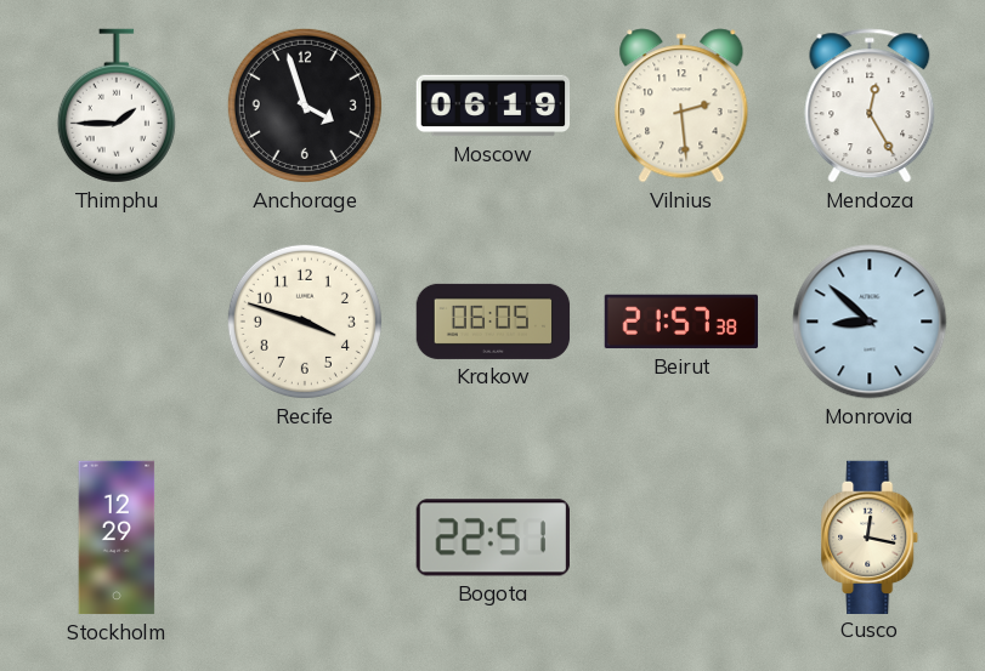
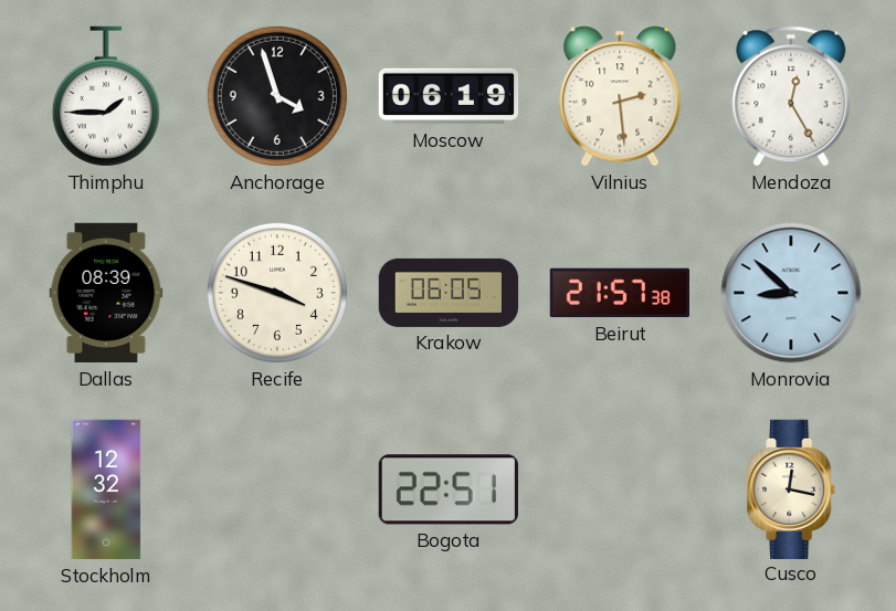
Dallas: none -> 08:39
Stockholm: 12:29 -> 12:32
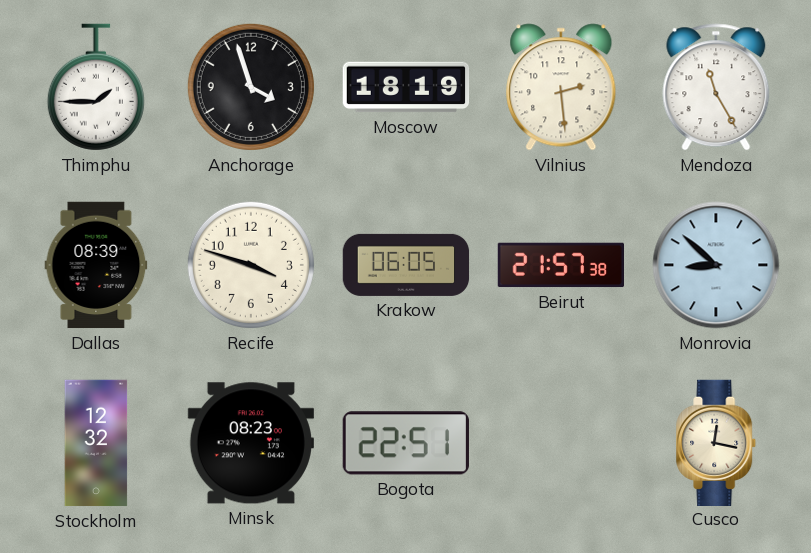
Moscow: 06:19 -> 18:19
Mendoza: 12:25 -> 11:25
Minsk: none -> 08:23
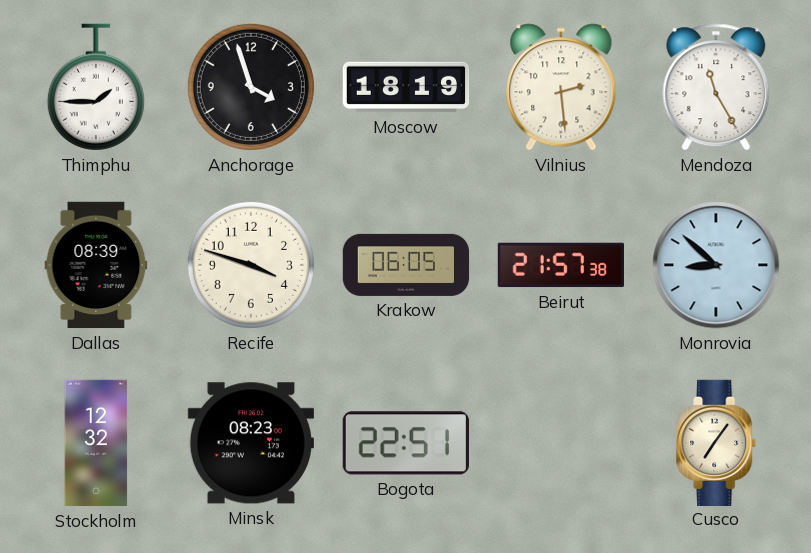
Cusco: 12:17 -> 7:06
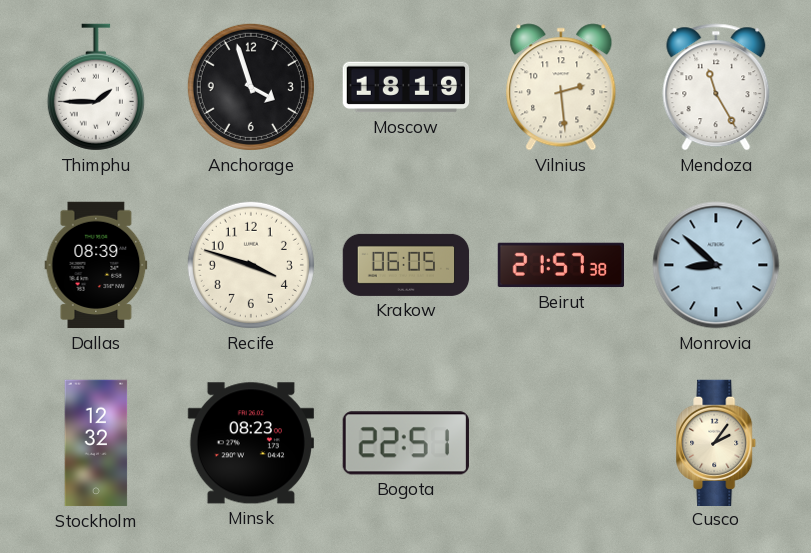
Cusco: 7:06 -> 2:06
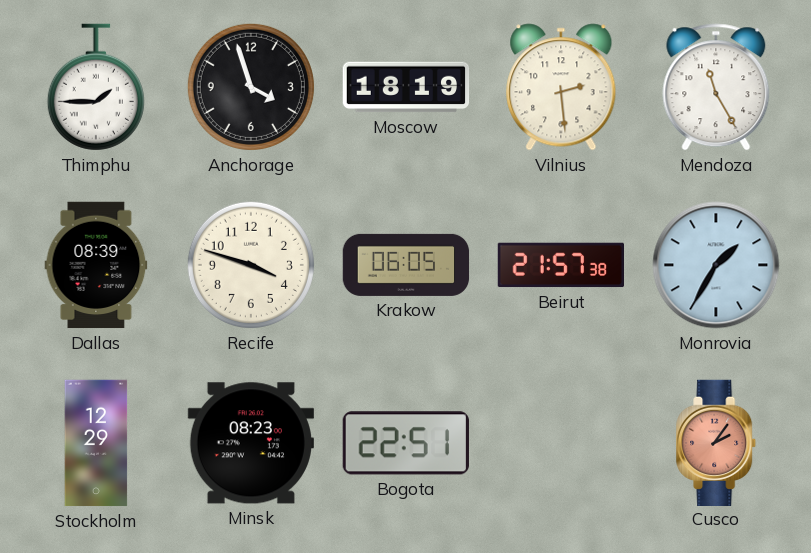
Monrovia: 8:52 -> 1:35
Stockholm: 12:32 -> 12:29
Cusco dial: cream -> salmon
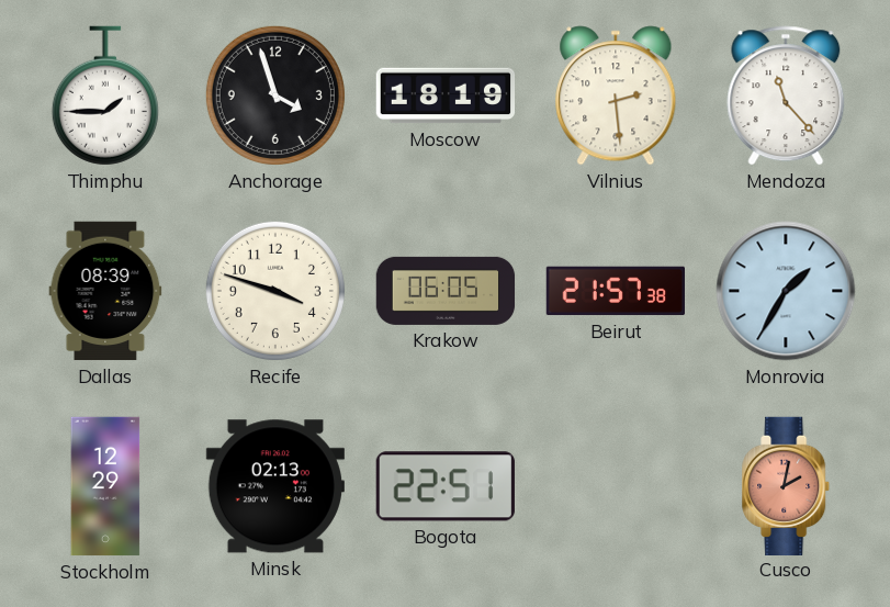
Mendoza: 11:25 -> 11:23
Minsk: 08:23 -> 02:13
Cusco: 2:06 -> 2:02
